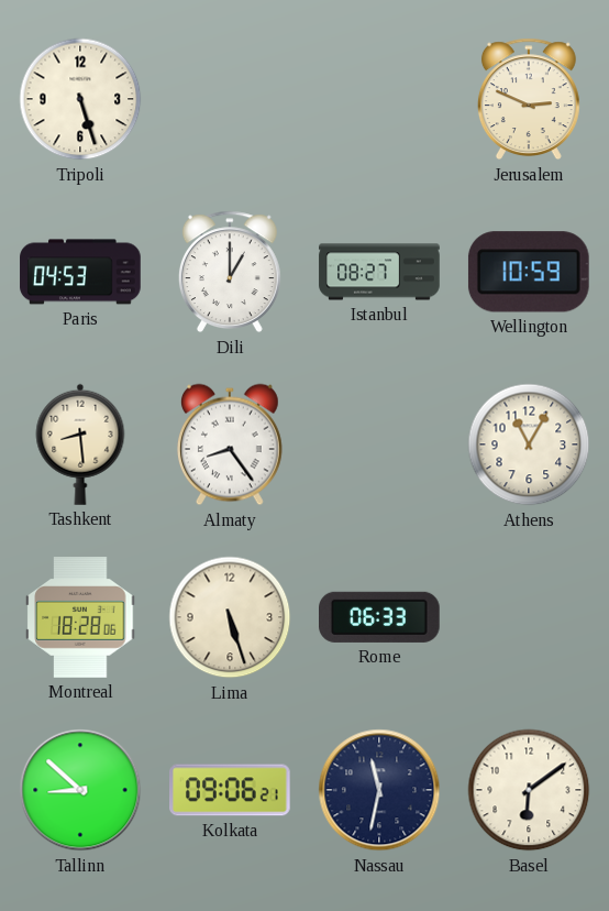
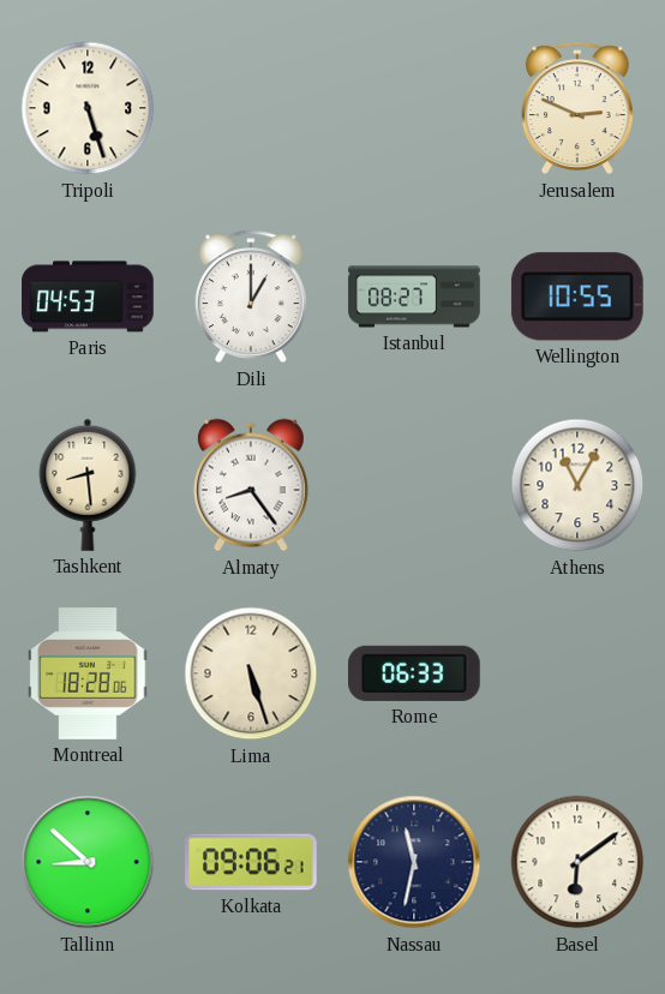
Wellington: 10:59 -> 10:55
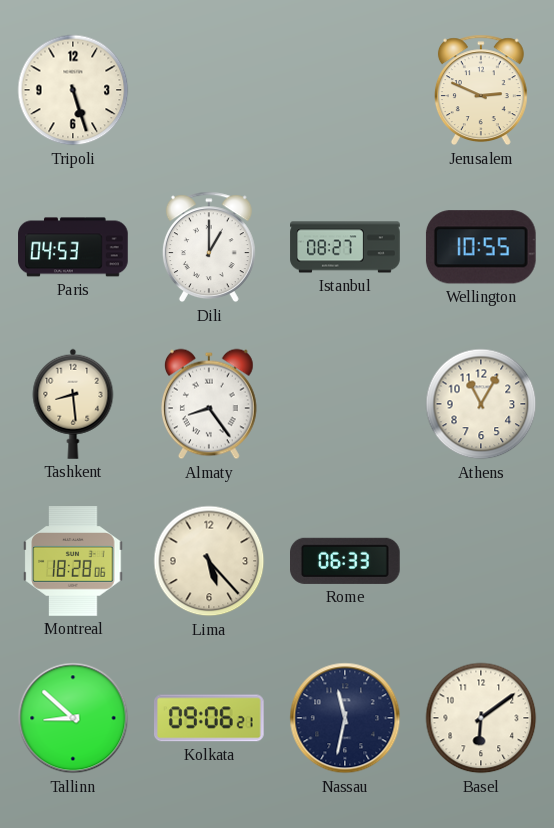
Lima: 5:27 -> 5:23
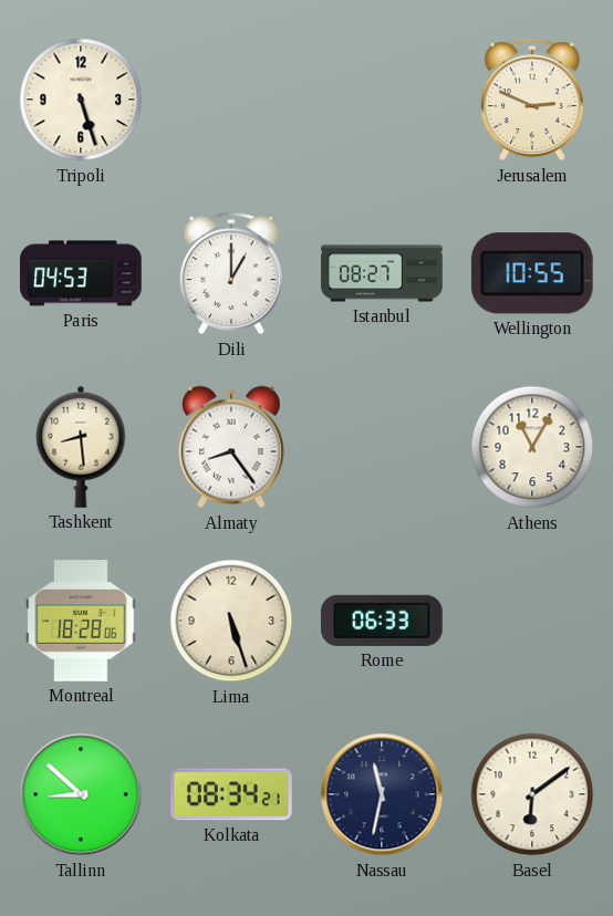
Lima: 5:23 -> 5:27
Kolkata: 09:06 -> 08:34
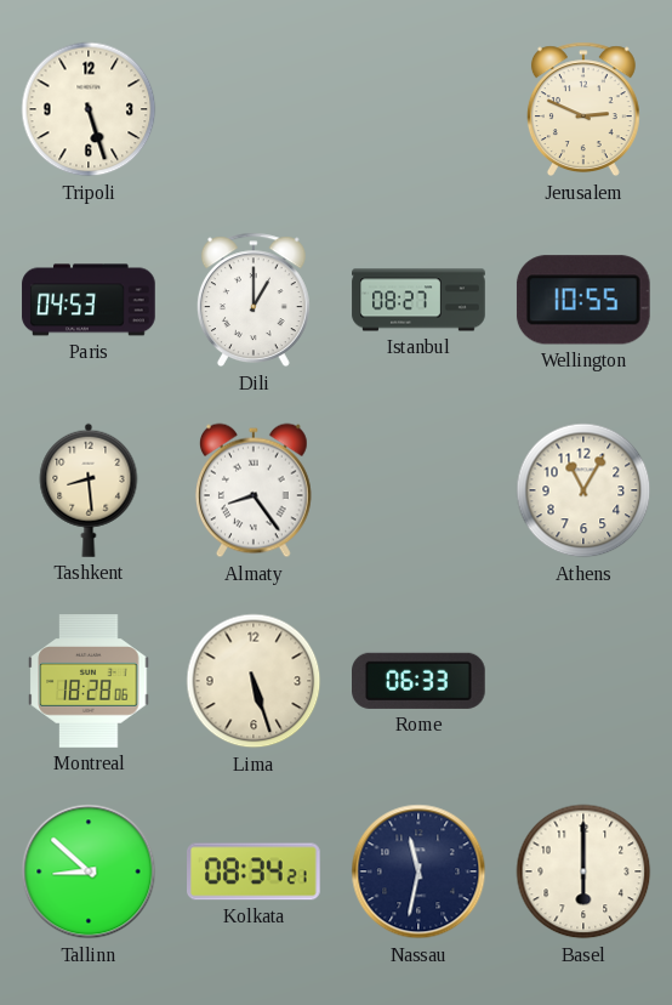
Basel: 6:09 -> 6:00
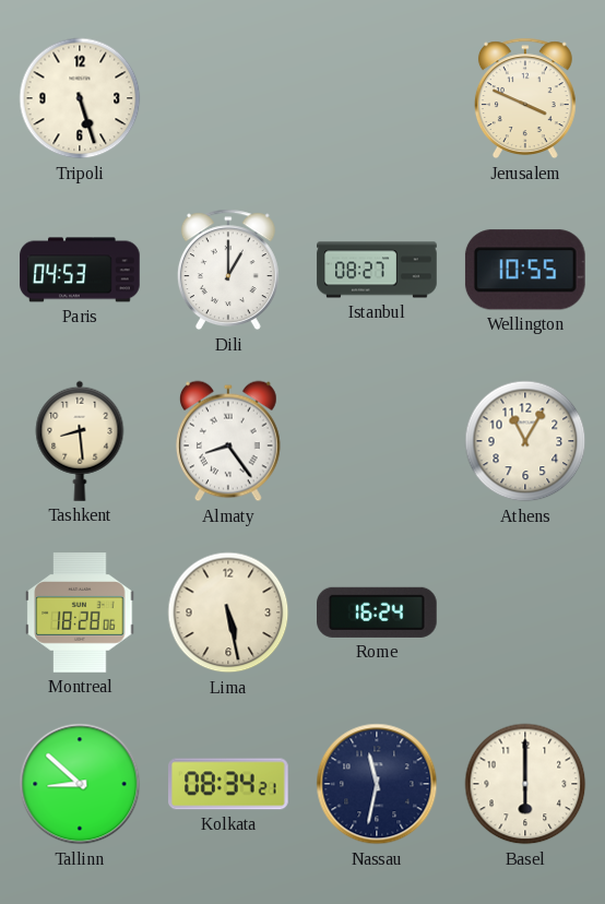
Jerusalem: 2:49 -> 3:49
Lima: 5:27 -> 5:28
Rome: 06:33 -> 16:24
